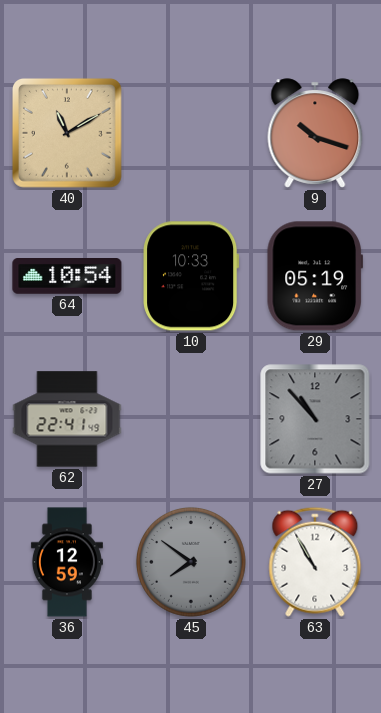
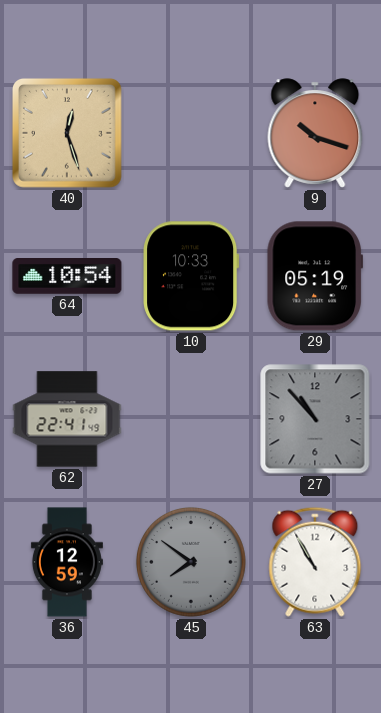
40: 11:10 -> 12:27
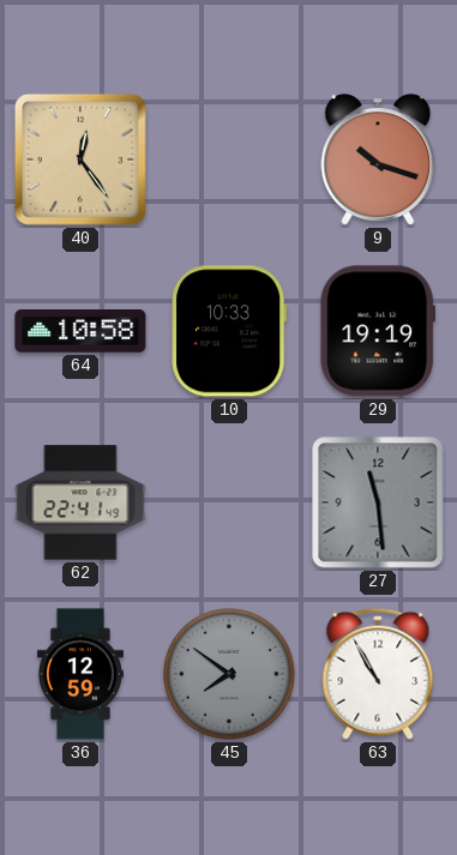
40: 12:27 -> 12:24
64: 10:54 -> 10:58
29: 05:19 -> 19:19
27: 10:53 -> 11:29
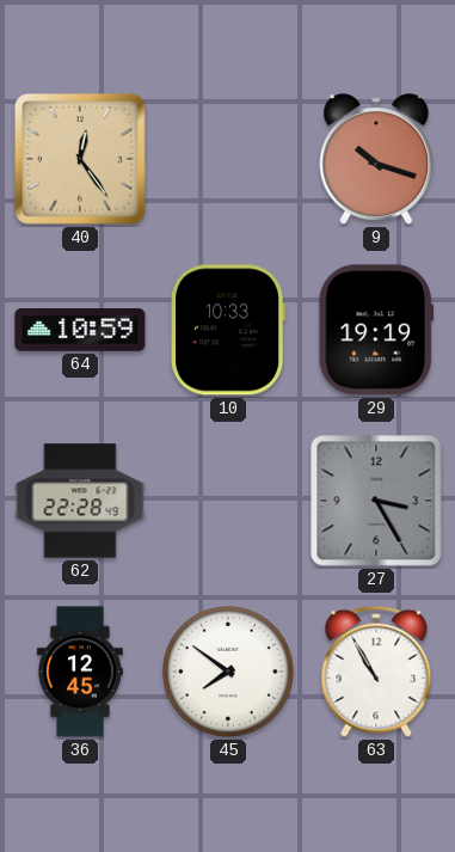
64: 10:58 -> 10:59
62: 22:41 -> 22:28
27: 11:29 -> 3:25
36: 12:59 -> 12:45
45 dial: grey -> white
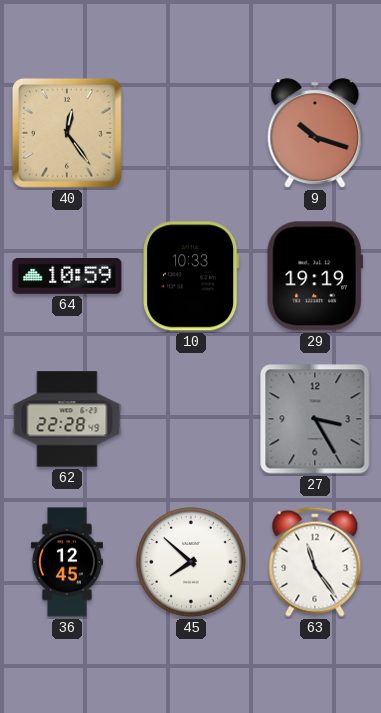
45: 7:51 -> 7:52
63: 10:55 -> 11:24
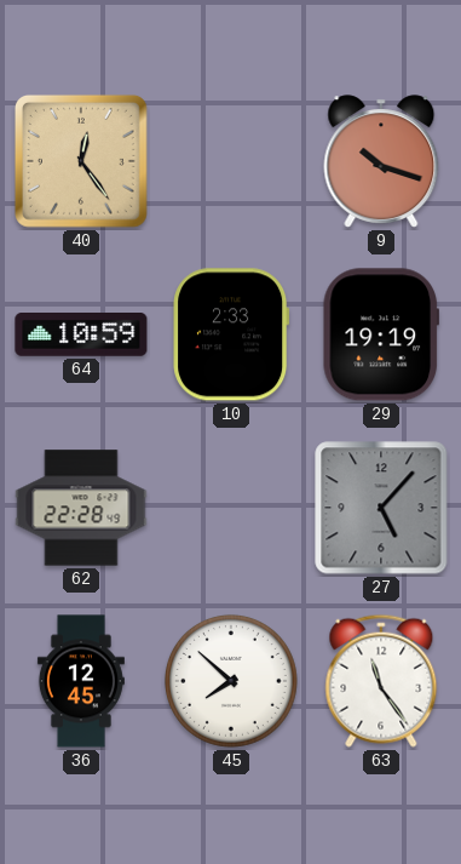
10: 10:33 -> 2:33
27: 3:25 -> 5:07
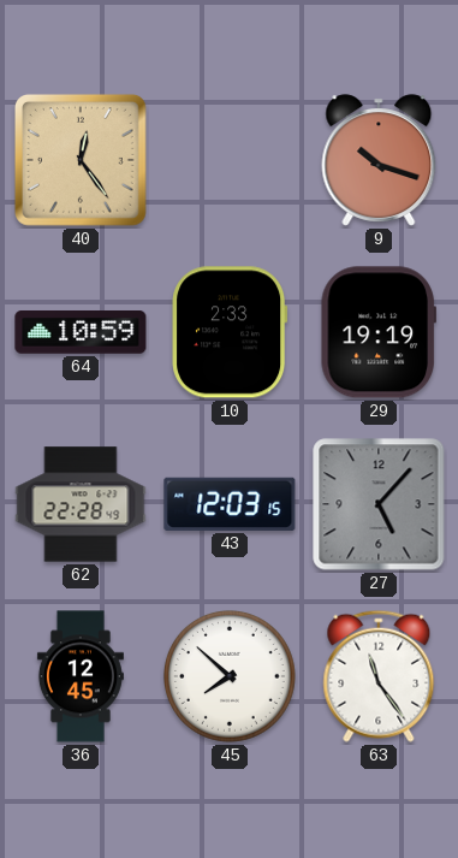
43: none -> 12:03
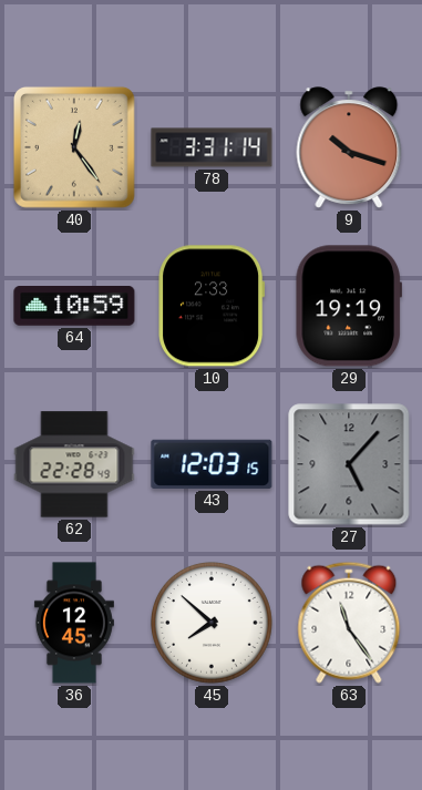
78: none -> 3:31
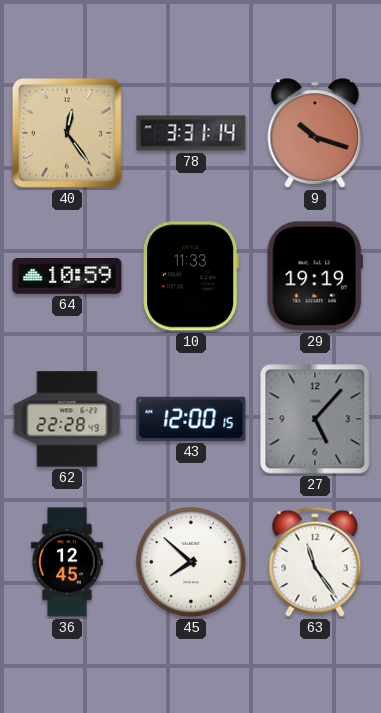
10: 2:33 -> 11:33
43: 12:03 -> 12:00
